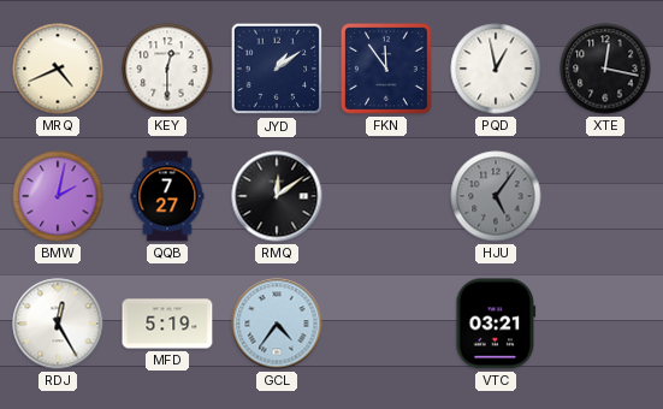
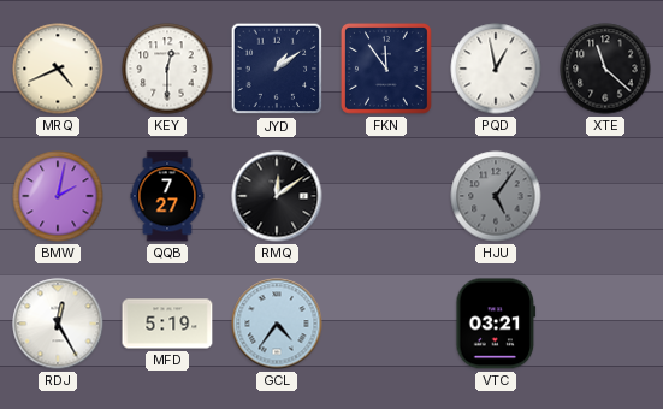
XTE: 12:17 -> 11:22
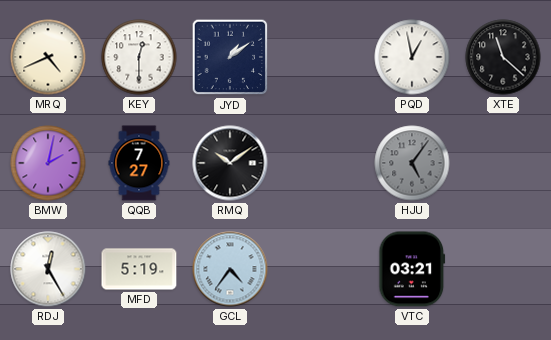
FKN: 11:54 -> none
RMQ: 12:09 -> 10:09
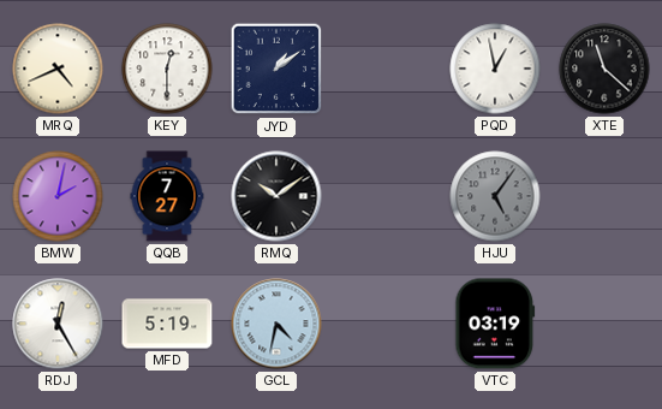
GCL: 4:36 -> 4:32
VTC: 03:21 -> 03:19
